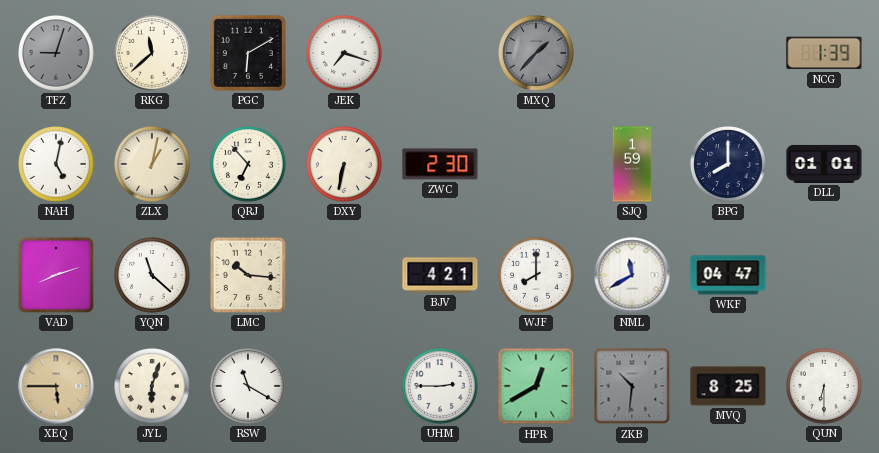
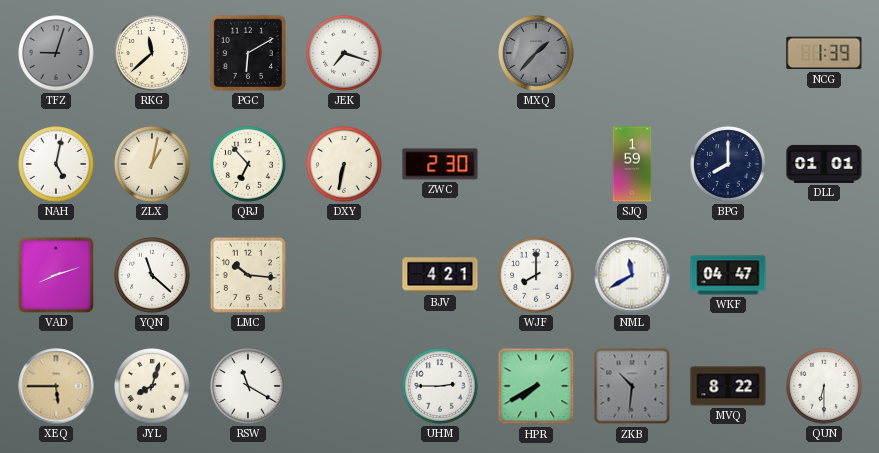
JYL: 6:03 -> 8:03
HPR: 12:40 -> 7:40
MVQ: 8:25 -> 8:22
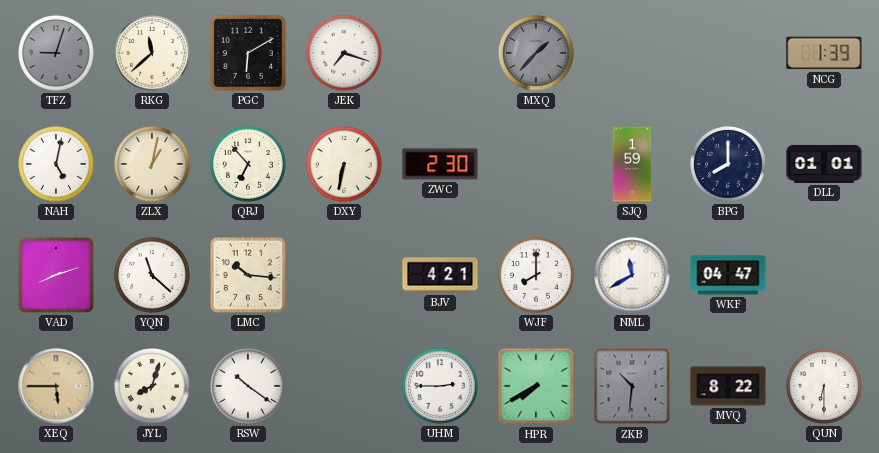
RSW: 11:20 -> 10:21
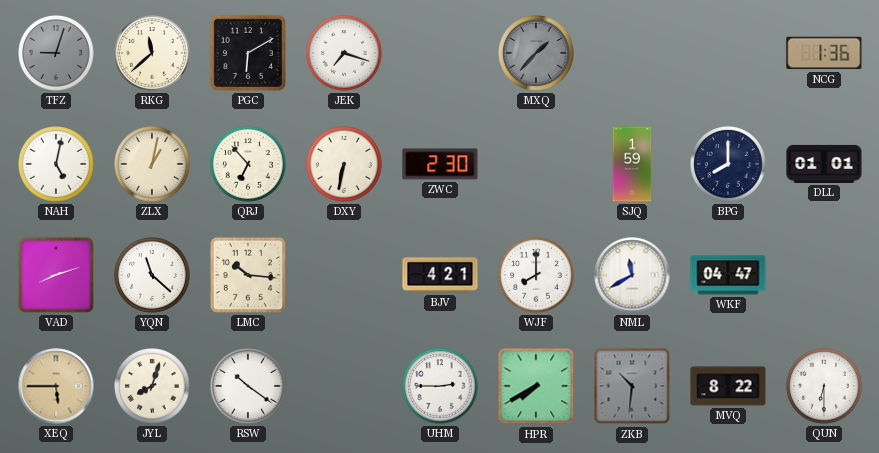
NCG: 1:39 -> 1:36
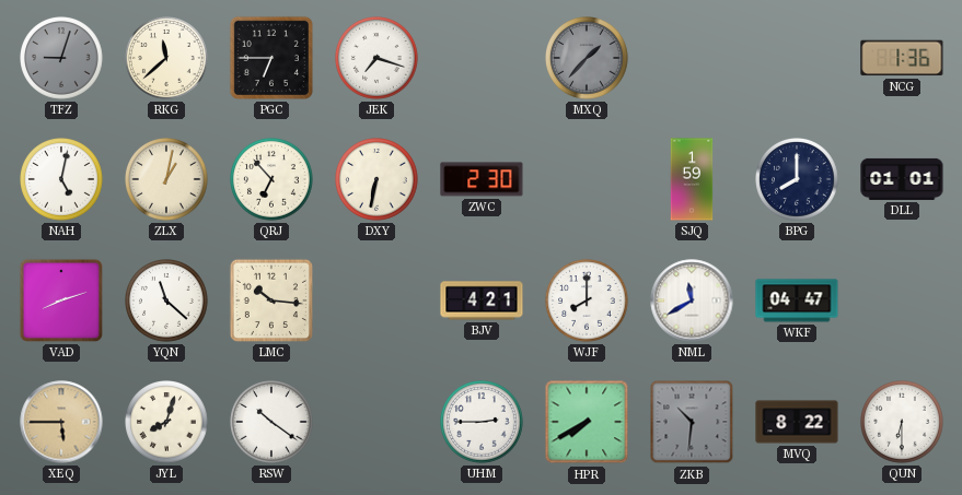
PGC: 6:10 -> 6:45
